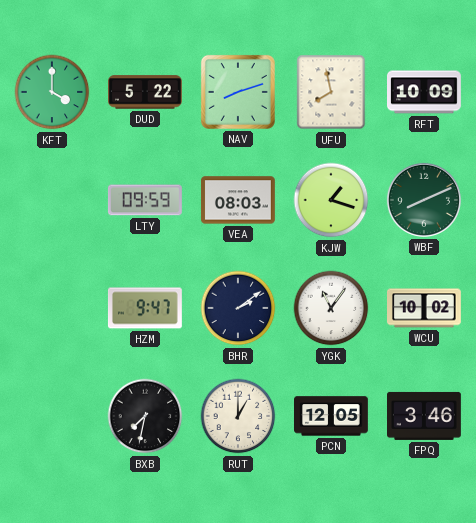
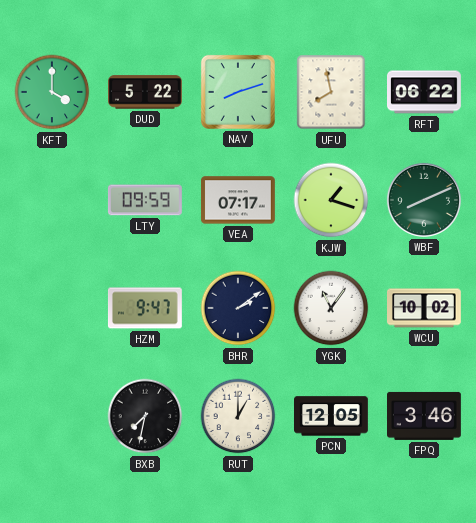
RFT: 10:09 -> 06:22
VEA: 08:03 -> 07:17
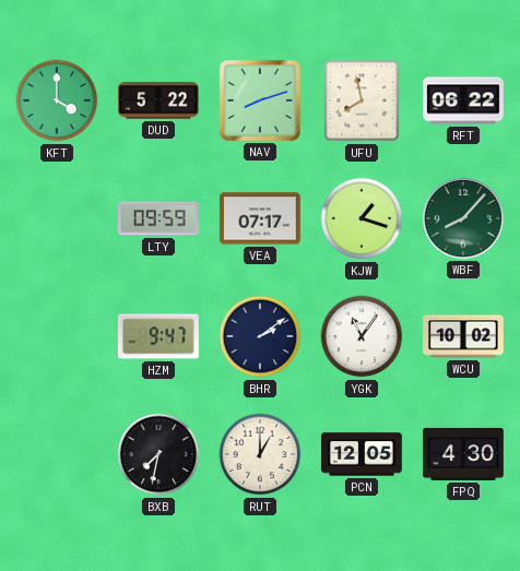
WBF: 8:11 -> 8:07
FPQ: 3:46 -> 4:30
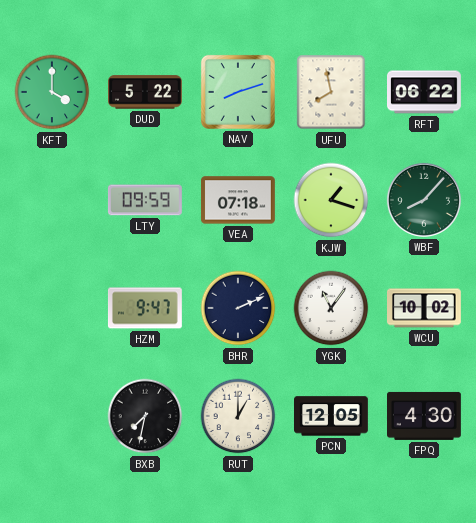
VEA: 07:17 -> 07:18
BHR: 2:09 -> 2:11
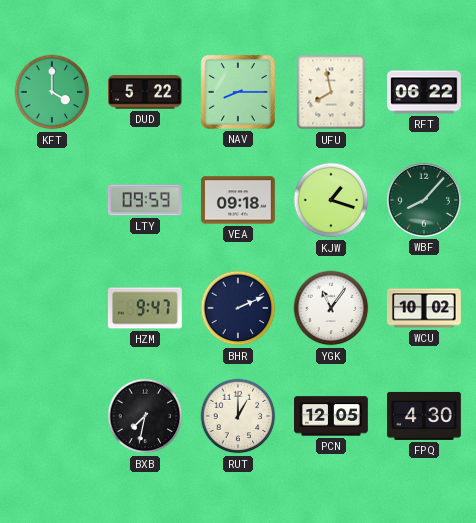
NAV: 8:12 -> 8:15
VEA: 07:18 -> 09:18
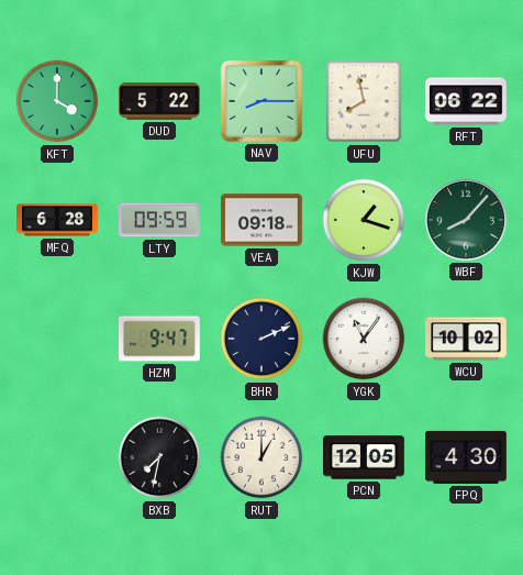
MFQ: none -> 6:28
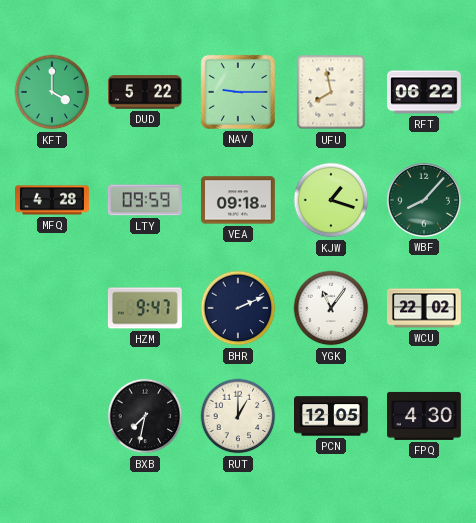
NAV: 8:15 -> 9:15
MFQ: 6:28 -> 4:28
WCU: 10:02 -> 22:02
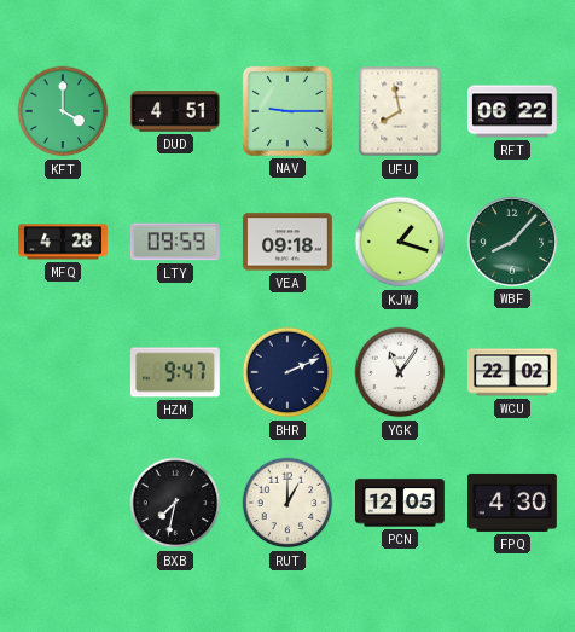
DUD: 5:22 -> 4:51
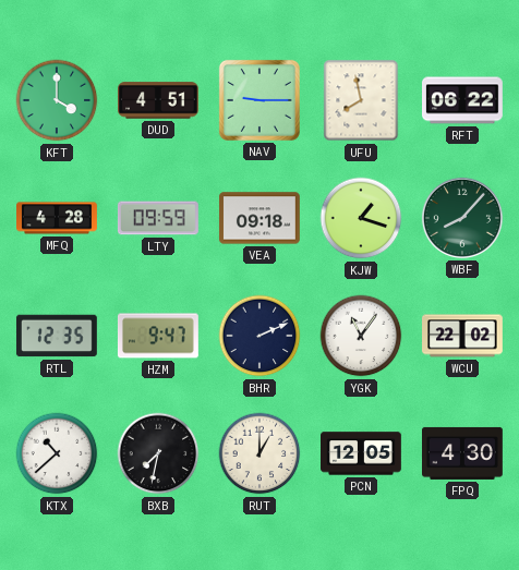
RTL: none -> 12:35
KTX: none -> 10:38
